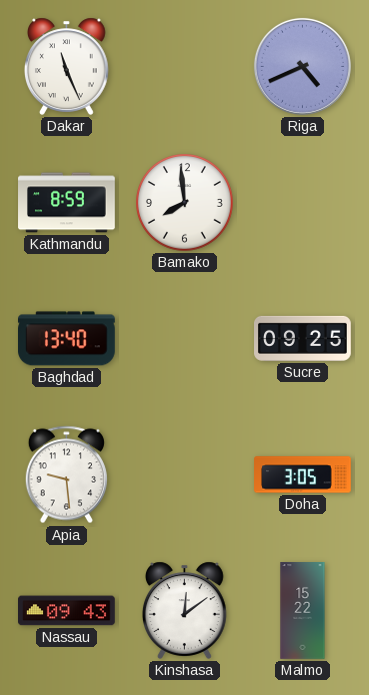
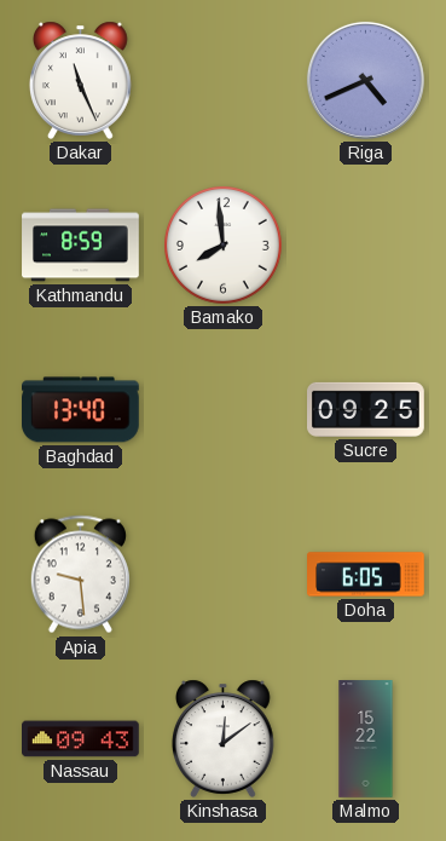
Doha: 3:05 -> 6:05
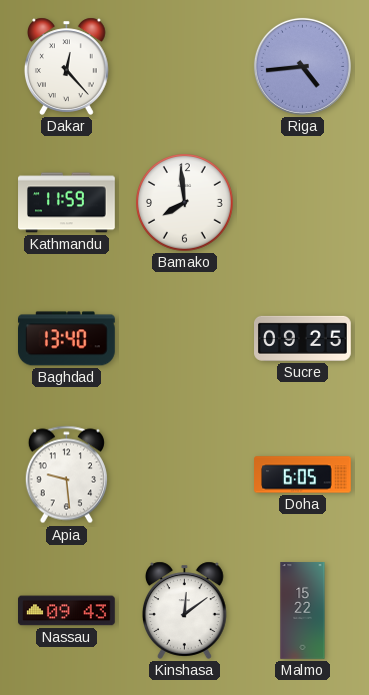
Dakar: 11:26 -> 12:23
Riga: 4:41 -> 4:44
Kathmandu: 8:59 -> 11:59
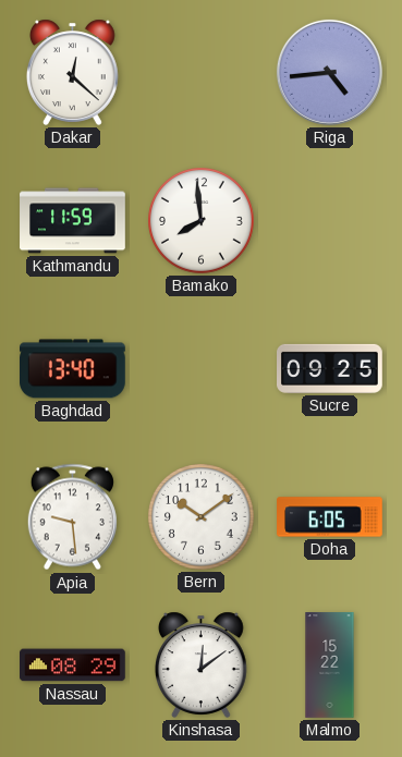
Dakar: 12:23 -> 12:22
Bern: none -> 10:09
Nassau: 09:43 -> 08:29
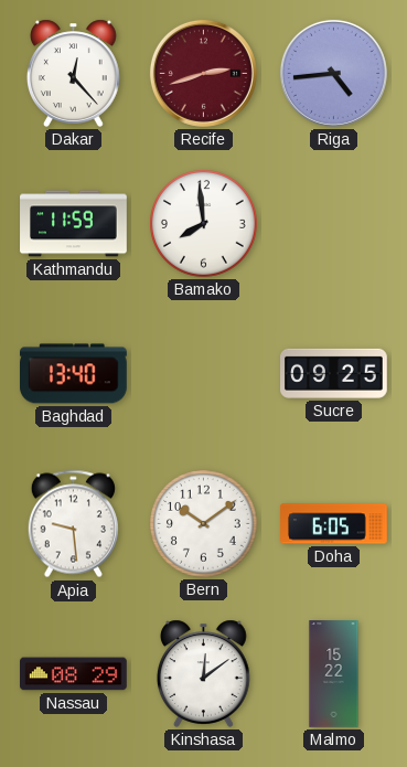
Dakar: 12:22 -> 12:23
Recife: none -> 2:42
